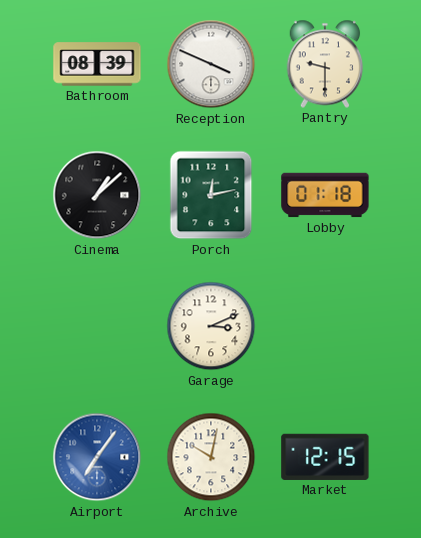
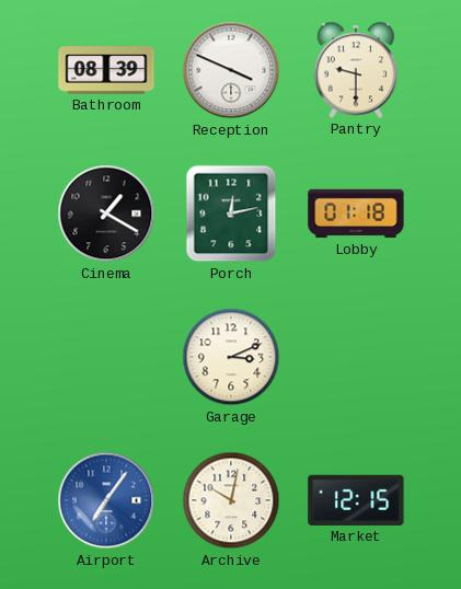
Cinema: 1:08 -> 1:20
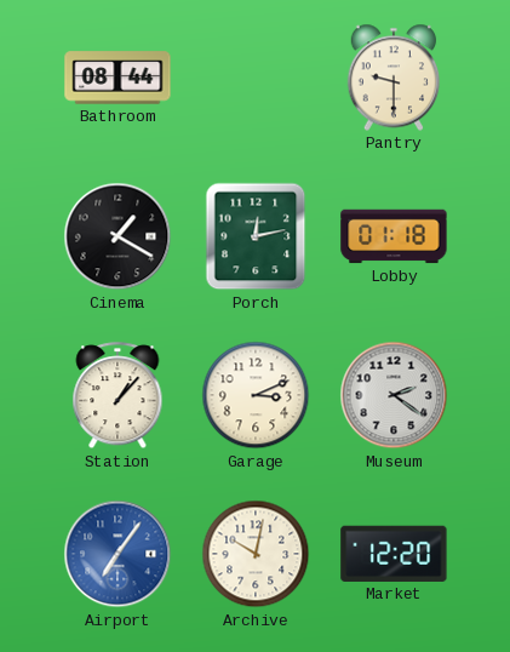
Bathroom: 08:39 -> 08:44
Reception: 3:49 -> none
Station: none -> 1:07
Museum: none -> 2:21
Market: 12:15 -> 12:20
